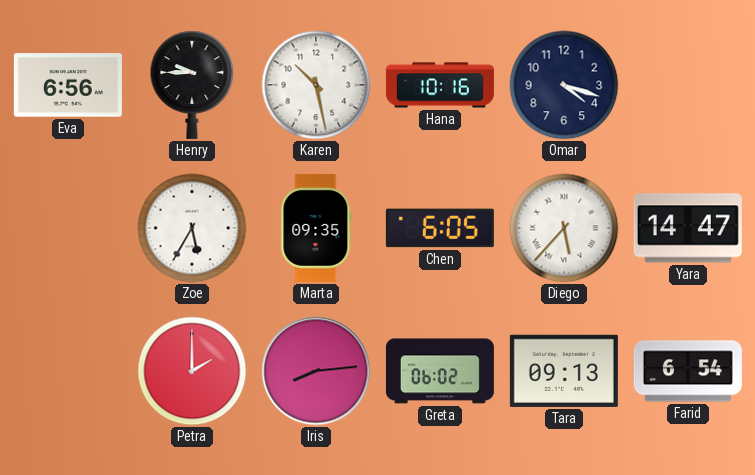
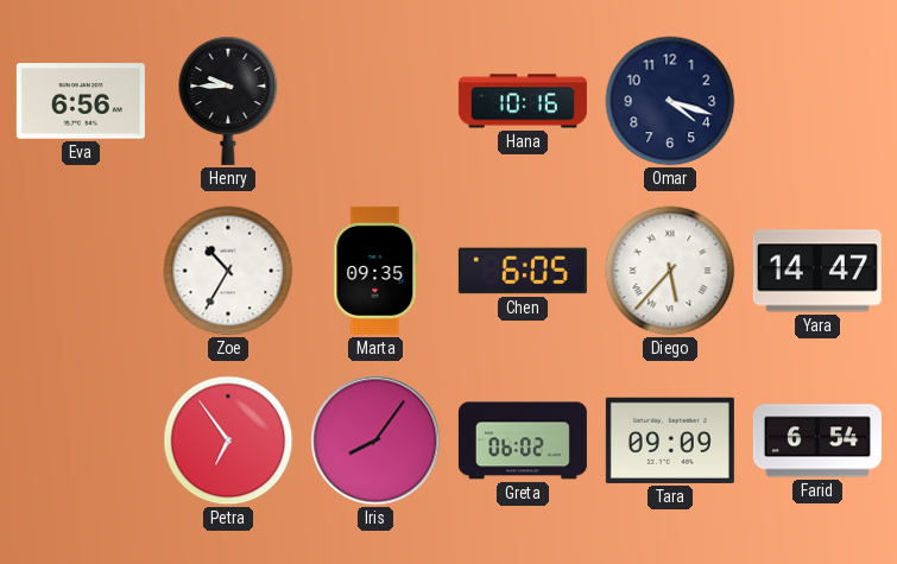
Karen: 10:28 -> none
Zoe: 5:35 -> 10:35
Petra: 2:00 -> 6:54
Iris: 8:14 -> 8:06
Tara: 09:13 -> 09:09
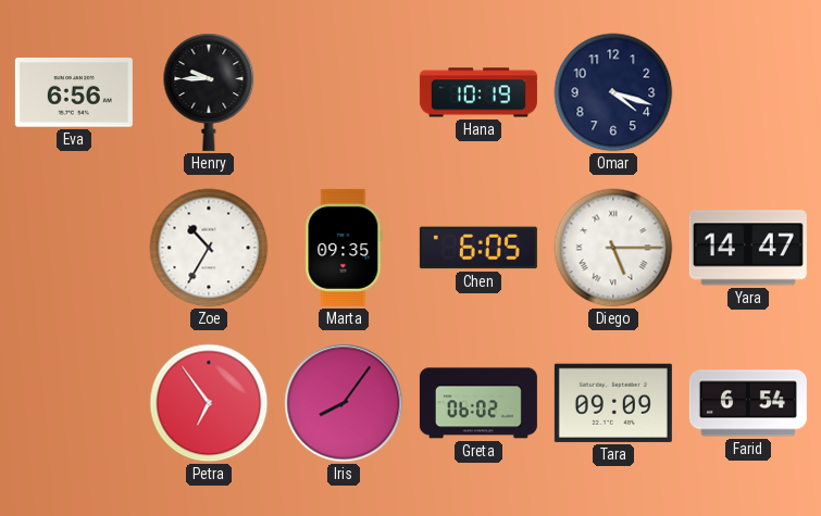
Hana: 10:16 -> 10:19
Diego: 5:37 -> 5:15
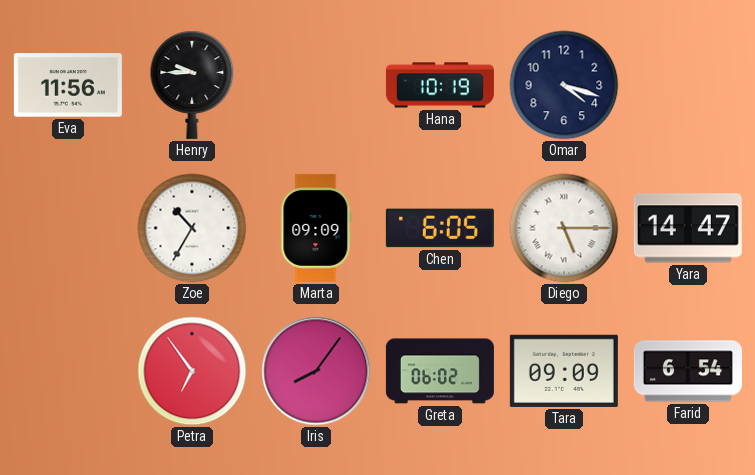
Eva: 6:56 -> 11:56
Marta: 09:35 -> 09:09
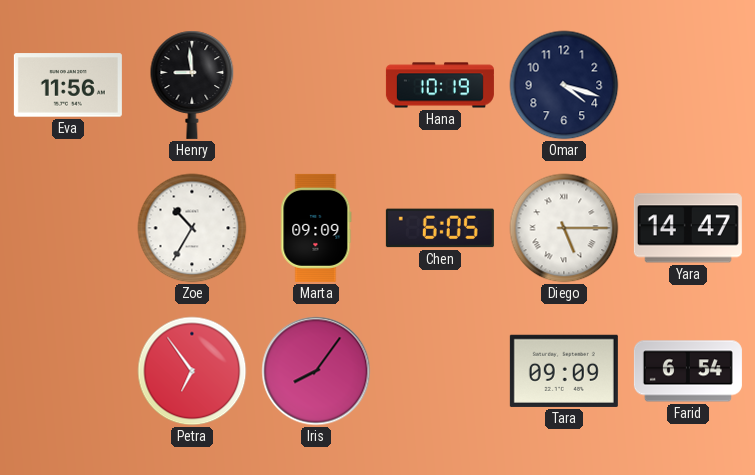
Henry: 9:45 -> 8:59
Greta: 06:02 -> none
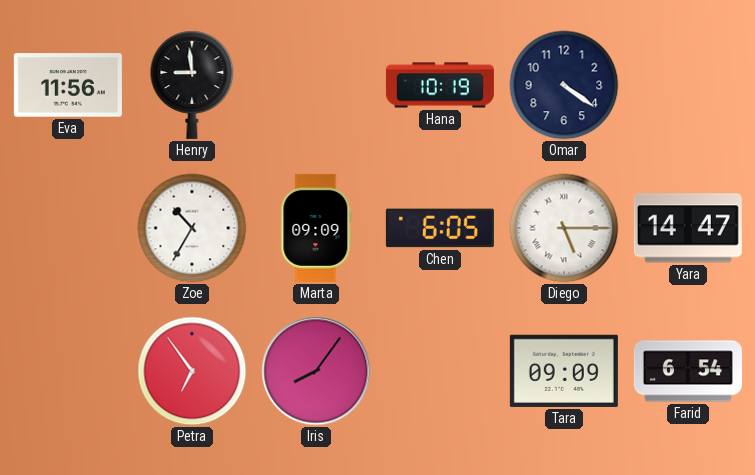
Omar: 4:18 -> 4:21
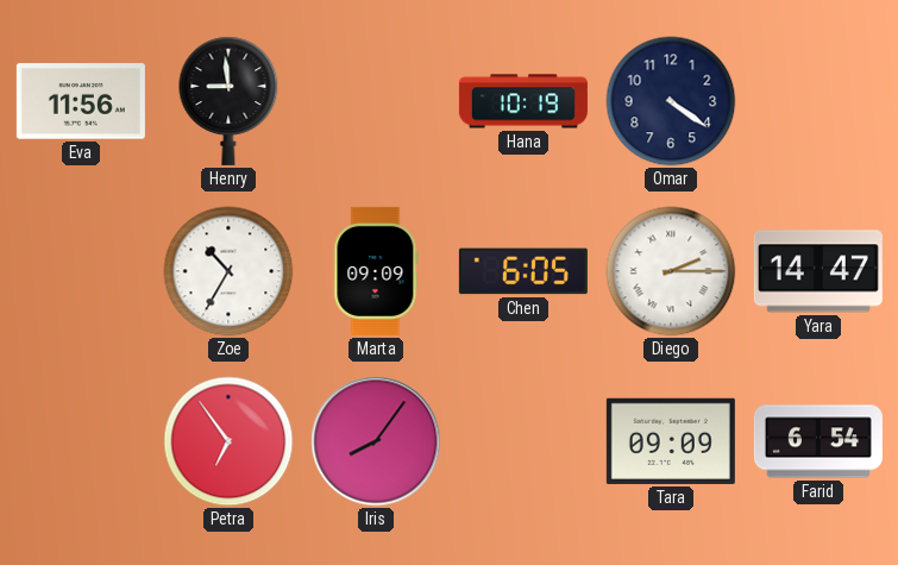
Diego: 5:15 -> 2:15
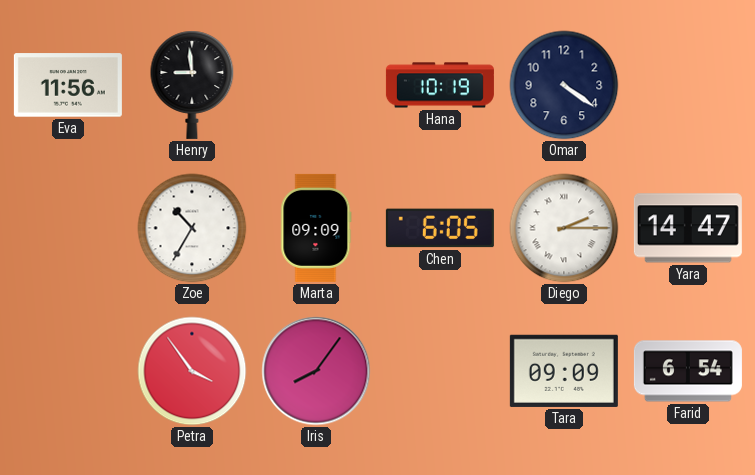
Petra: 6:54 -> 3:54
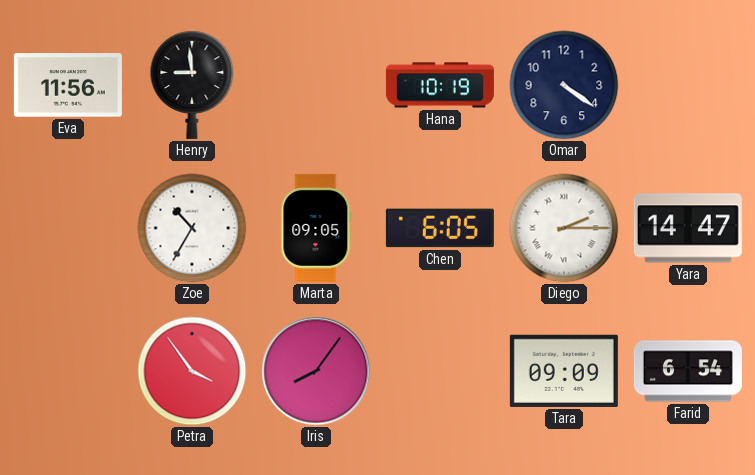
Marta: 09:09 -> 09:05
